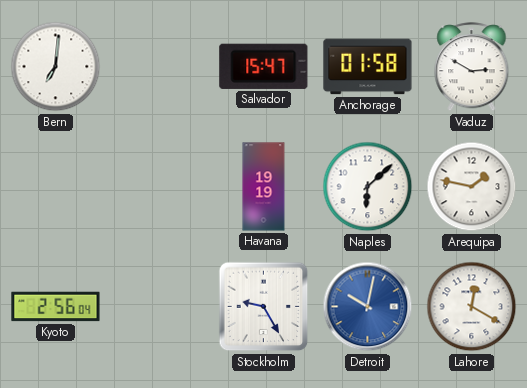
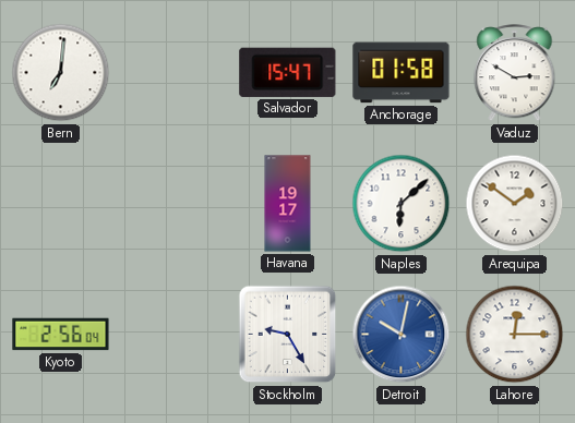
Havana: 19:19 -> 19:17
Arequipa: 1:47 -> 1:51
Lahore: 12:20 -> 12:15
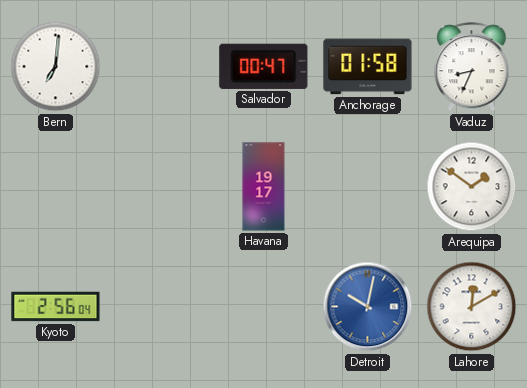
Salvador: 15:47 -> 00:47
Vaduz: 2:50 -> 8:34
Naples: 6:08 -> none
Stockholm: 9:25 -> none
Lahore: 12:15 -> 12:10
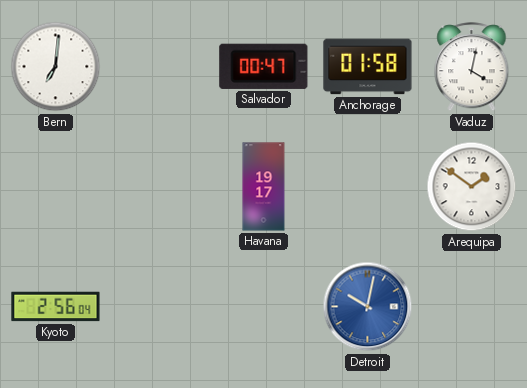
Vaduz: 8:34 -> 4:02
Lahore: 12:10 -> none
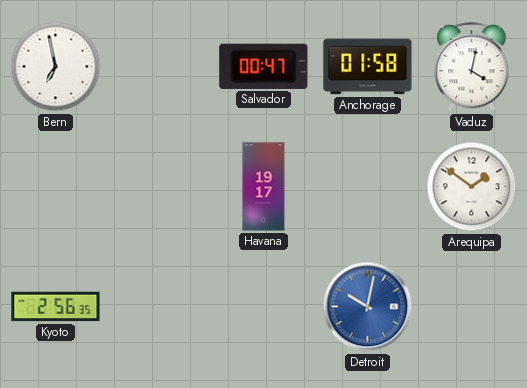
Bern: 7:01 -> 6:58
Kyoto: 2:56:04 -> 2:56:35
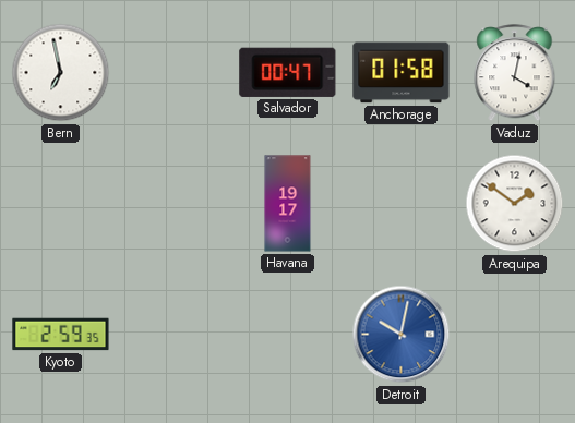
Kyoto: 2:56 -> 2:59
